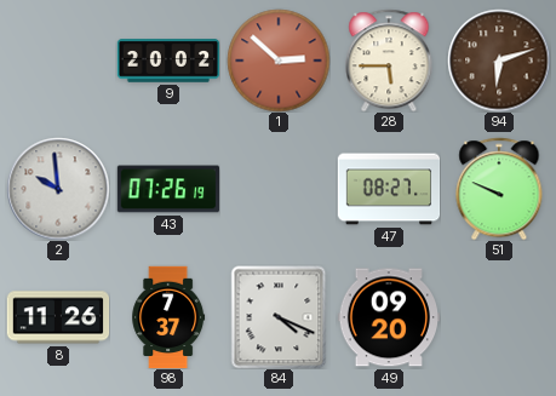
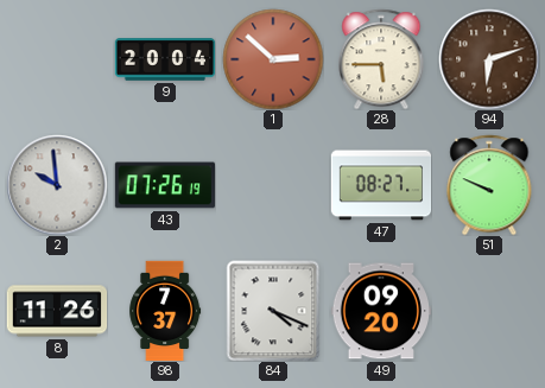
9: 20:02 -> 20:04
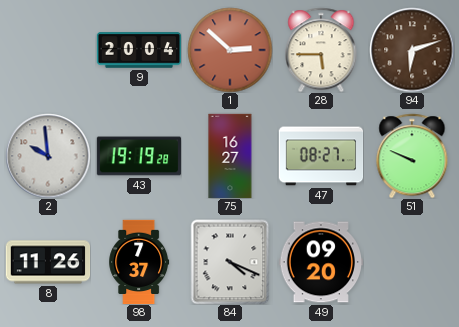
43: 07:26 -> 19:19
75: none -> 16:27
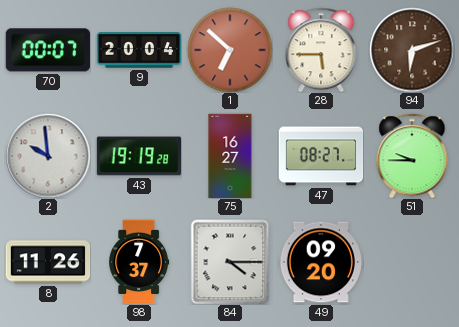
70: none -> 00:07
1: 2:52 -> 6:52
51: 9:49 -> 9:45
84: 4:19 -> 4:15
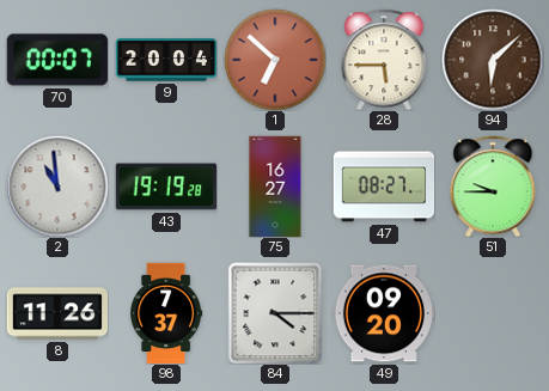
94: 6:12 -> 6:08
2: 9:59 -> 10:59
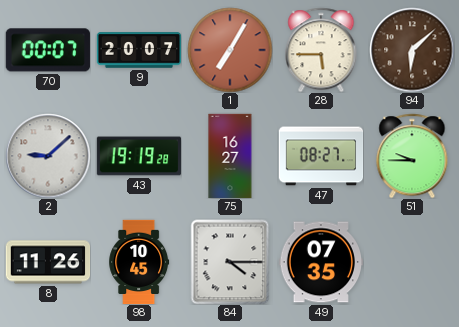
9: 20:04 -> 20:07
1: 6:52 -> 7:05
2: 10:59 -> 9:08
98: 7:37 -> 10:45
49: 09:20 -> 07:35
